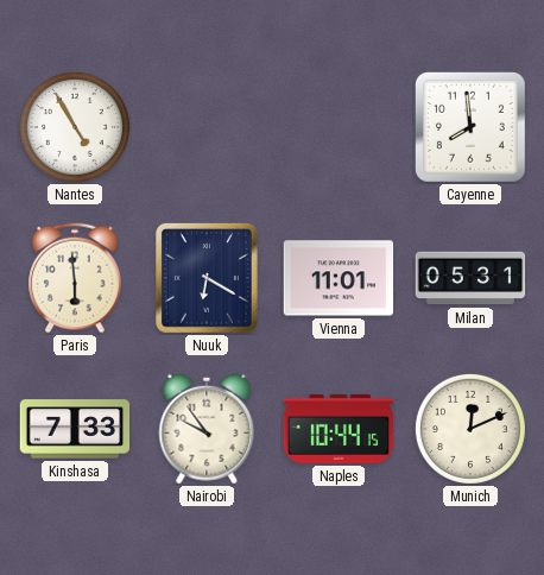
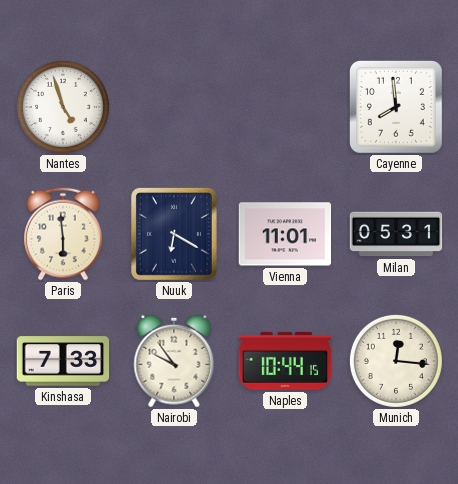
Nantes: 4:55 -> 4:57
Munich: 12:11 -> 12:16
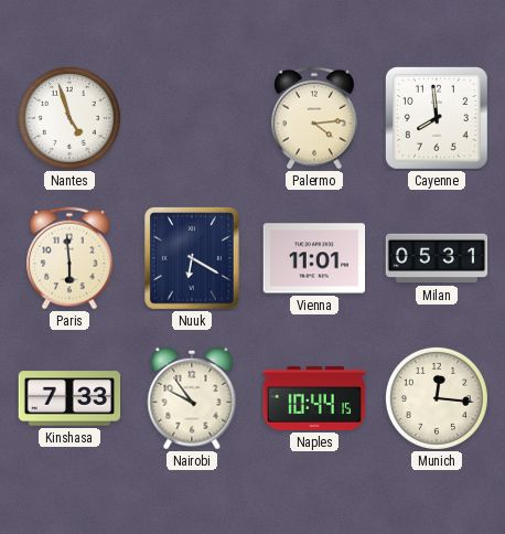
Palermo: none -> 4:14
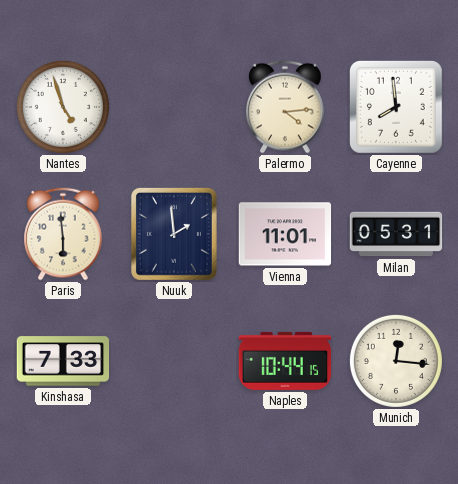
Nuuk: 6:20 -> 1:59
Nairobi: 9:54 -> none
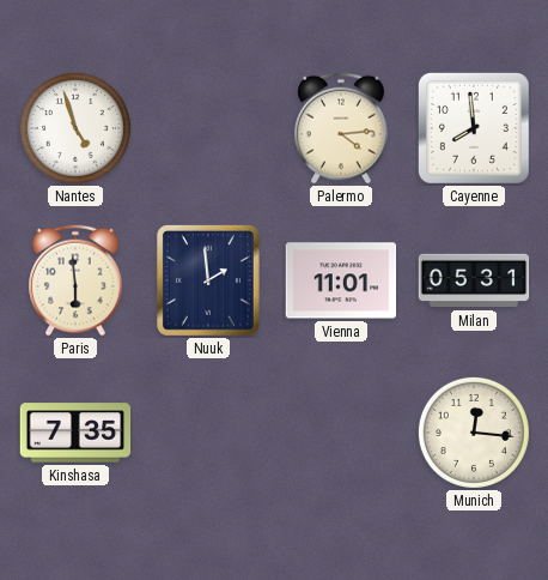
Kinshasa: 7:33 -> 7:35
Naples: 10:44 -> none
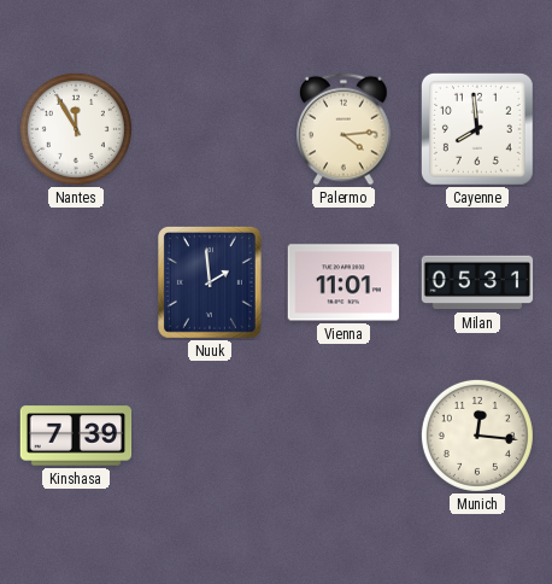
Nantes: 4:57 -> 11:55
Paris: 5:59 -> none
Kinshasa: 7:35 -> 7:39
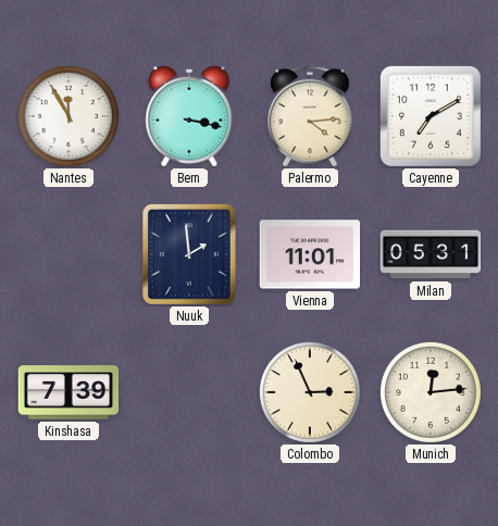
Bern: none -> 3:17
Cayenne: 7:59 -> 7:10
Colombo: none -> 2:56
Munich: 12:16 -> 12:14
